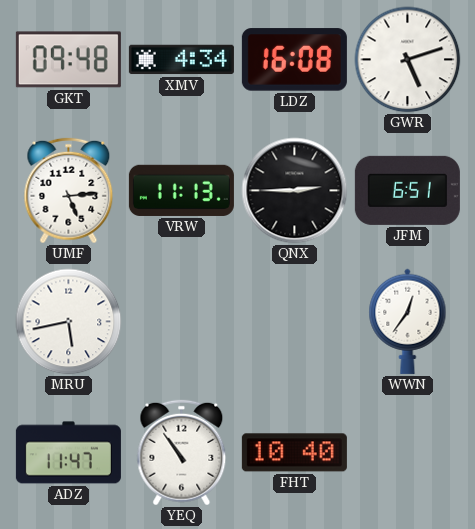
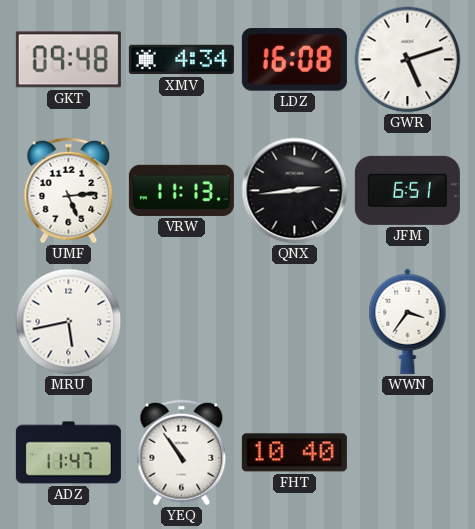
QNX: 2:45 -> 2:44
WWN: 12:36 -> 3:36
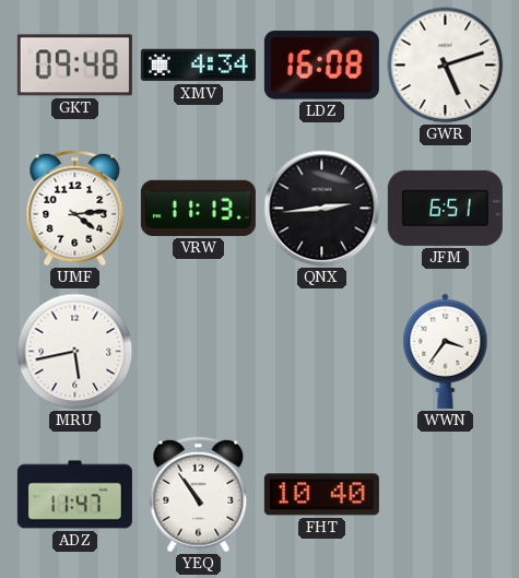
UMF: 5:14 -> 4:14
